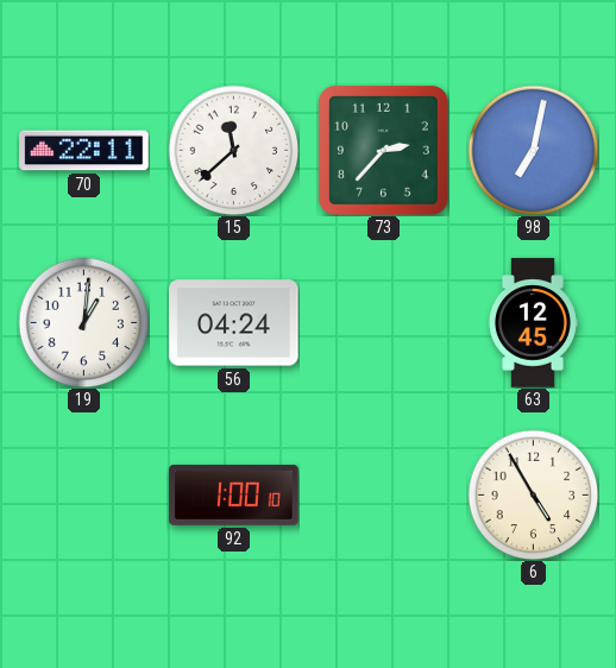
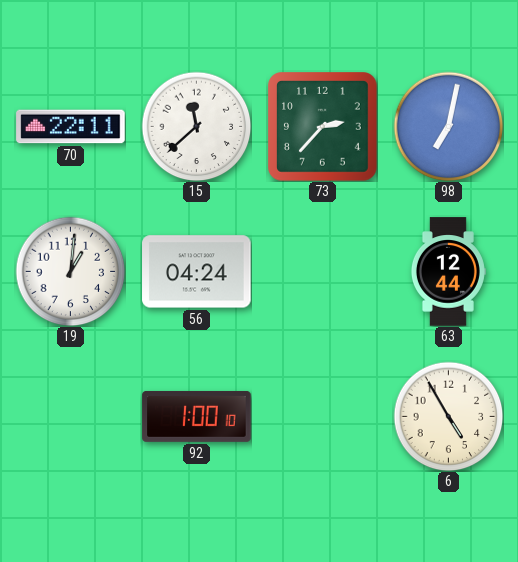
63: 12:45 -> 12:44
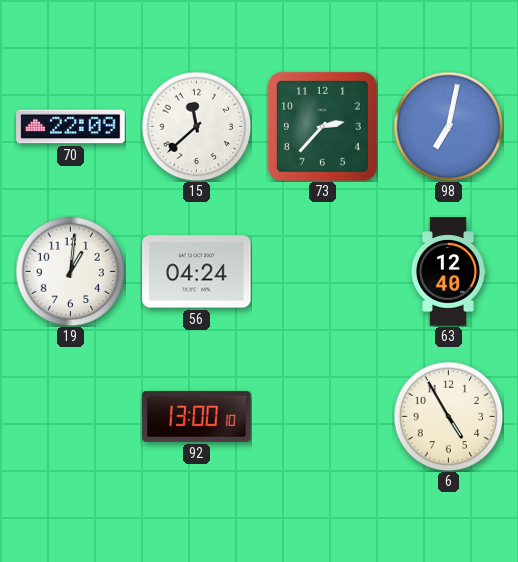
70: 22:11 -> 22:09
63: 12:44 -> 12:40
92: 1:00 -> 13:00
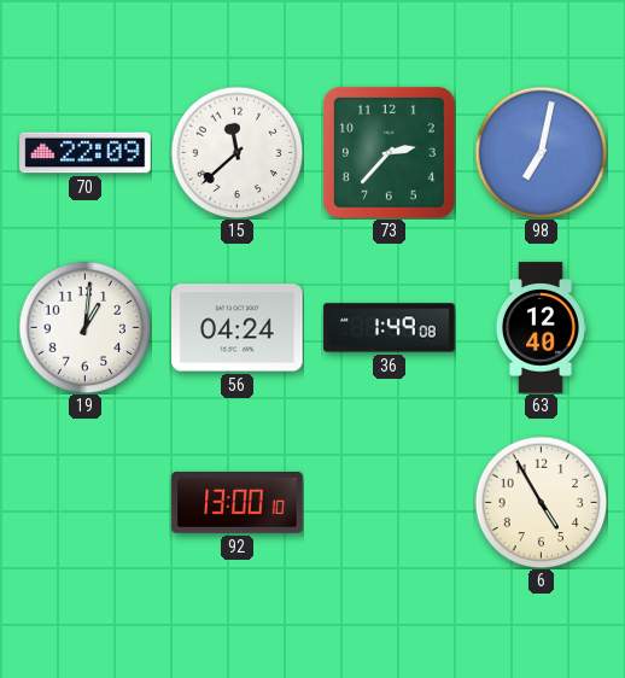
36: none -> 1:49
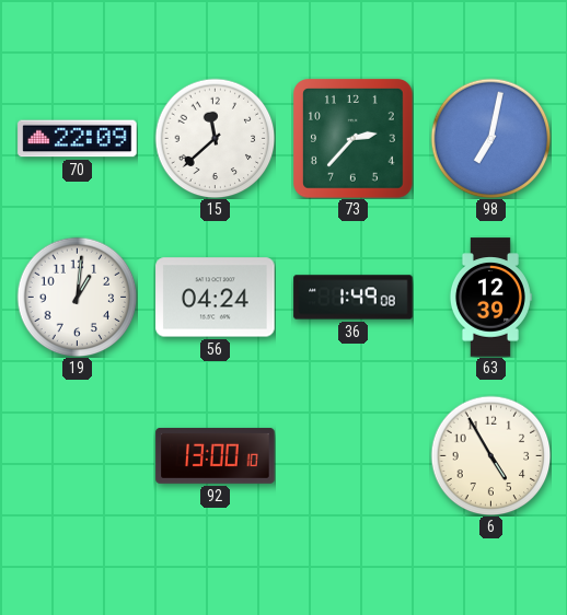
63: 12:40 -> 12:39
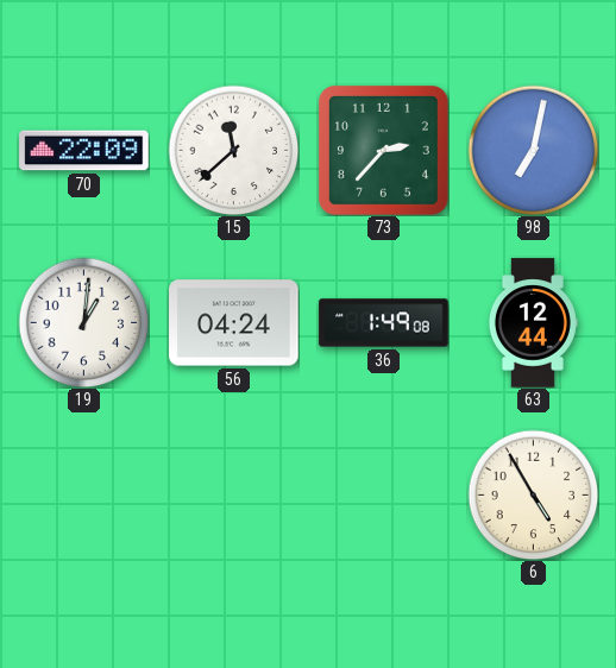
63: 12:39 -> 12:44
92: 13:00 -> none
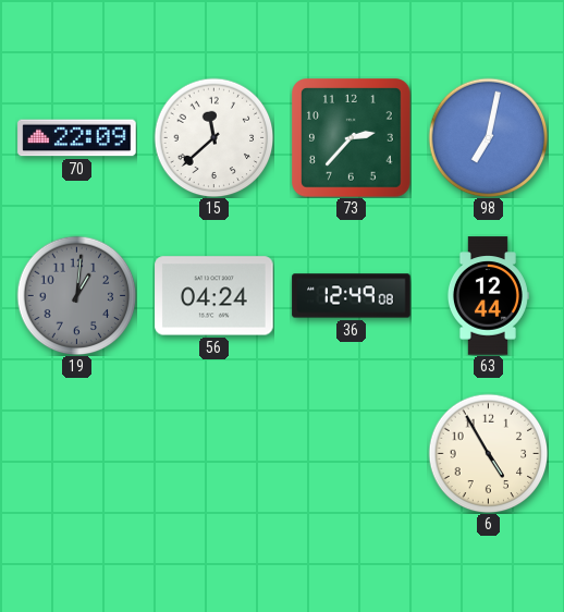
19 dial: white -> grey
36: 1:49 -> 12:49
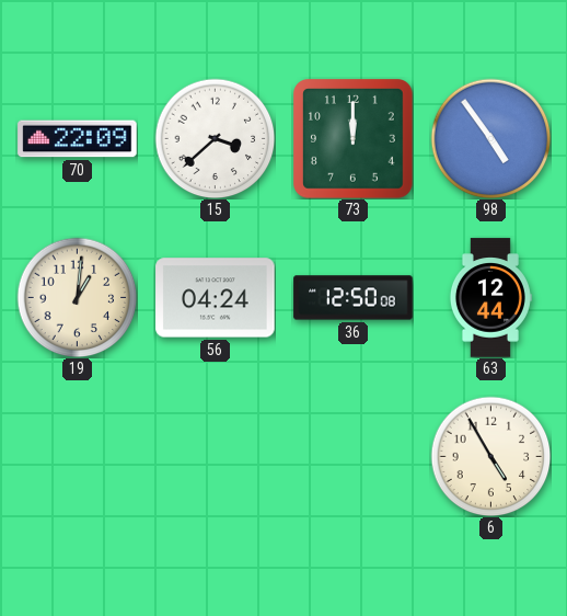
15: 11:38 -> 3:38
73: 2:37 -> 12:00
98: 7:02 -> 4:54
19 dial: grey -> cream
36: 12:49 -> 12:50
